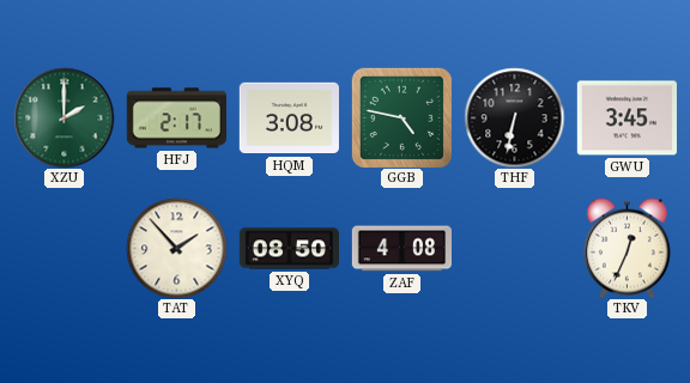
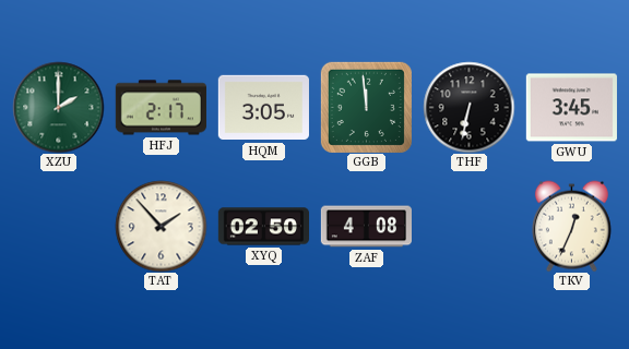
HQM: 3:08 -> 3:05
GGB: 4:47 -> 11:59
XYQ: 08:50 -> 02:50
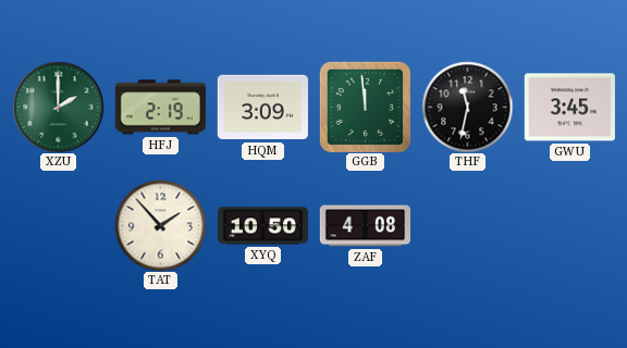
HFJ: 2:17 -> 2:19
HQM: 3:05 -> 3:09
THF: 6:32 -> 11:32
XYQ: 02:50 -> 10:50
TKV: 12:34 -> none
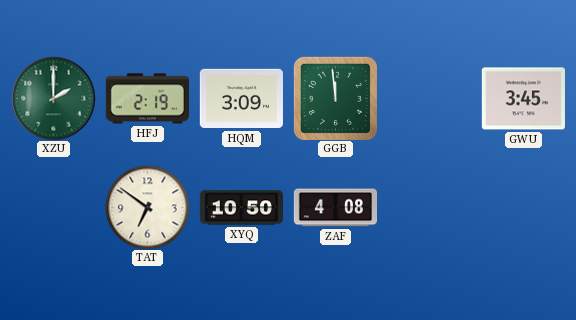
THF: 11:32 -> none
TAT: 1:53 -> 6:51
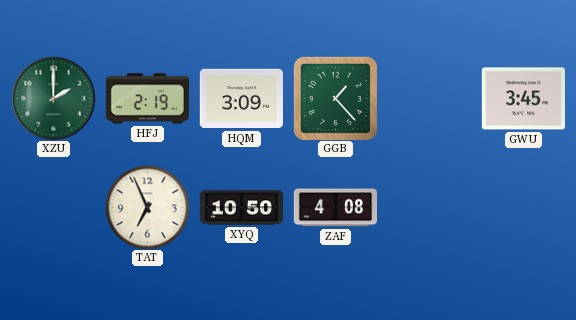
GGB: 11:59 -> 1:23
TAT: 6:51 -> 6:56
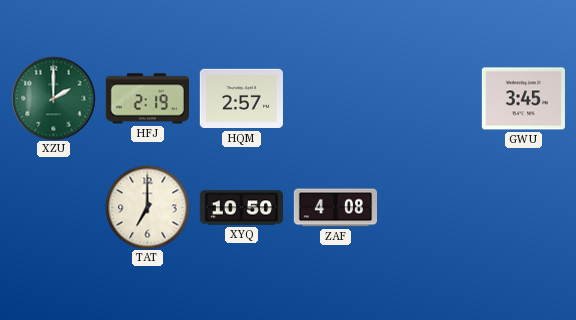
HQM: 3:09 -> 2:57
GGB: 1:23 -> none
TAT: 6:56 -> 7:00
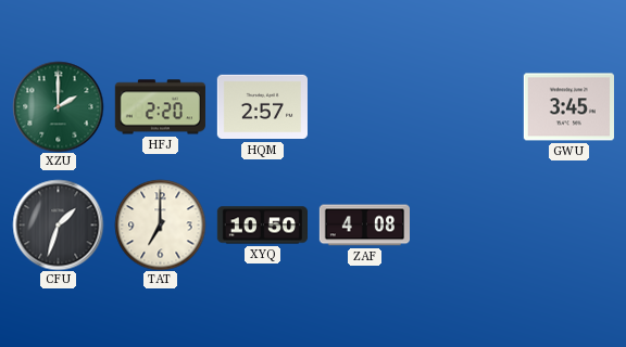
HFJ: 2:19 -> 2:20
CFU: none -> 1:33
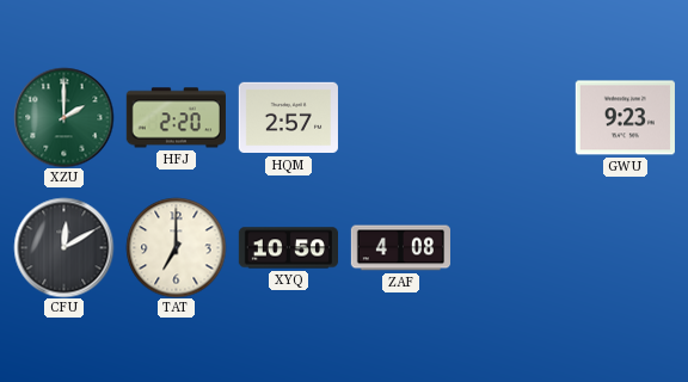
GWU: 3:45 -> 9:23
CFU: 1:33 -> 12:10
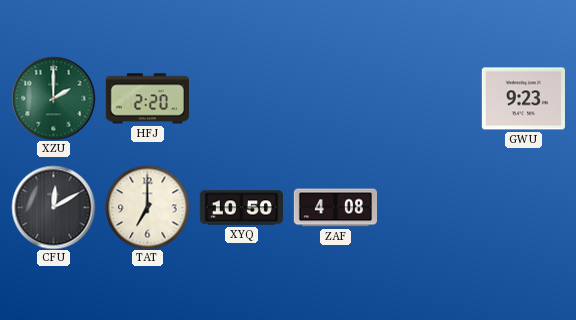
HQM: 2:57 -> none
